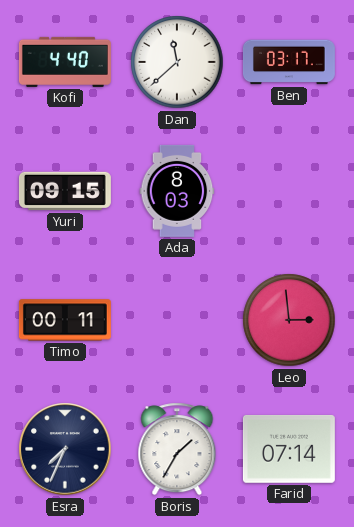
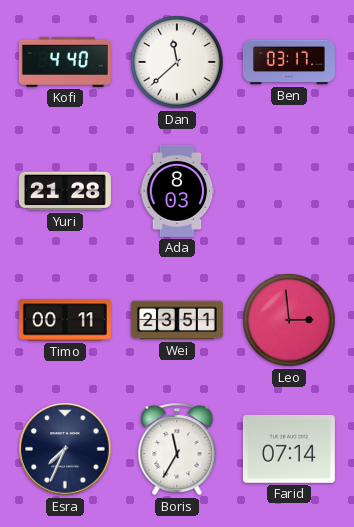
Yuri: 09:15 -> 21:28
Wei: none -> 23:51
Boris: 1:35 -> 11:35
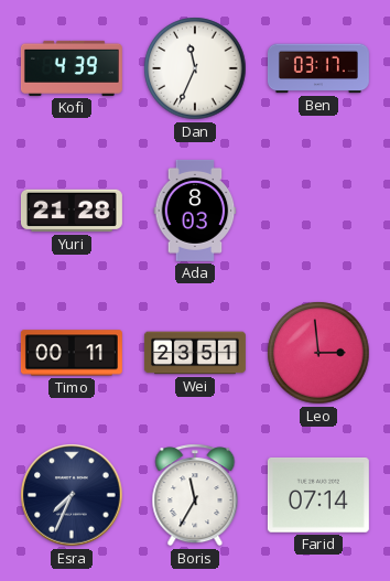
Kofi: 4:40 -> 4:39
Dan: 11:38 -> 11:34
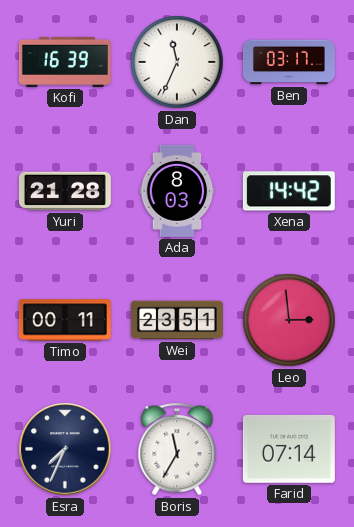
Kofi: 4:39 -> 16:39
Xena: none -> 14:42
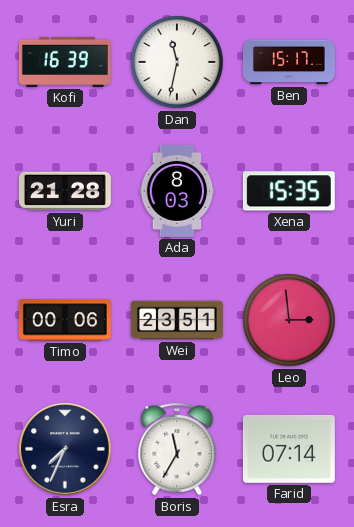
Dan: 11:34 -> 11:32
Ben: 03:17 -> 15:17
Xena: 14:42 -> 15:35
Timo: 00:11 -> 00:06
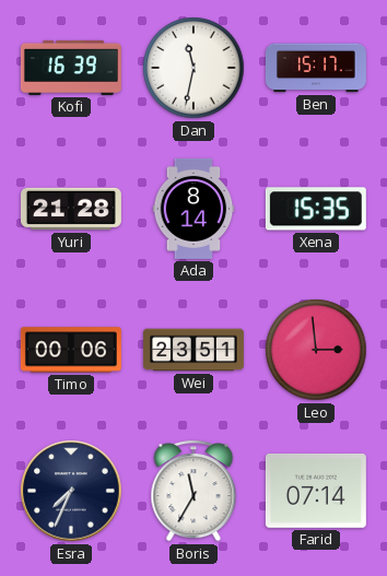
Ada: 8:03 -> 8:14
